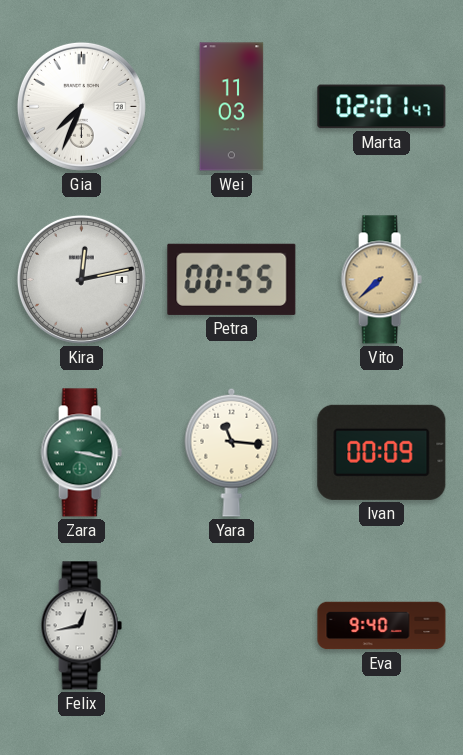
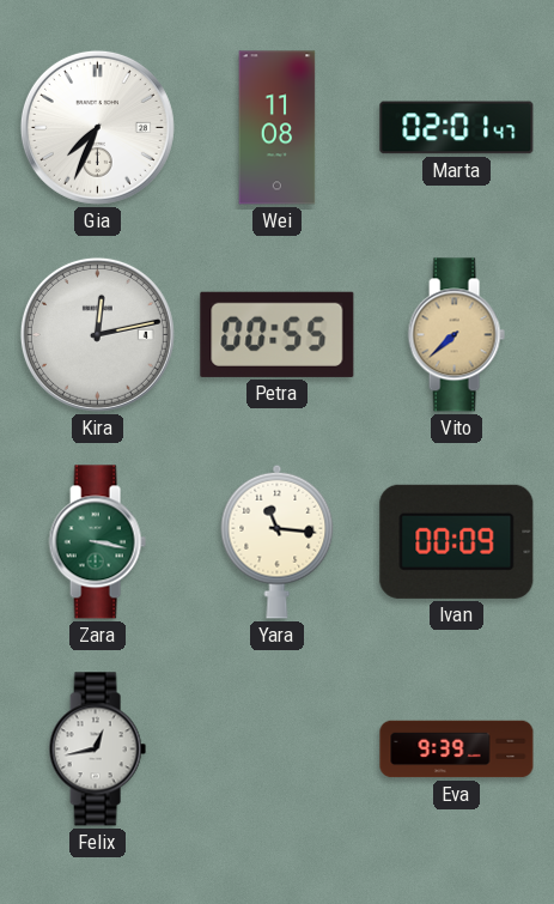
Wei: 11:03 -> 11:08
Eva: 9:40 -> 9:39
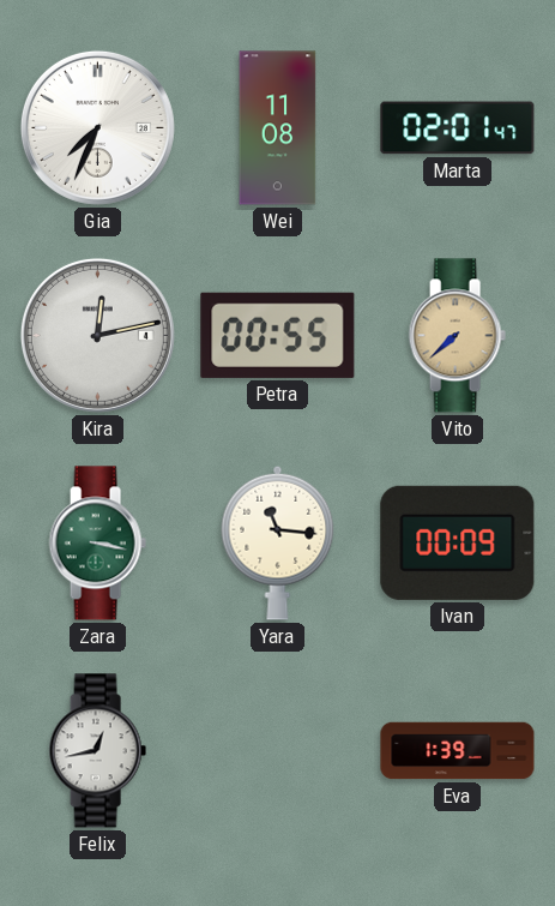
Eva: 9:39 -> 1:39
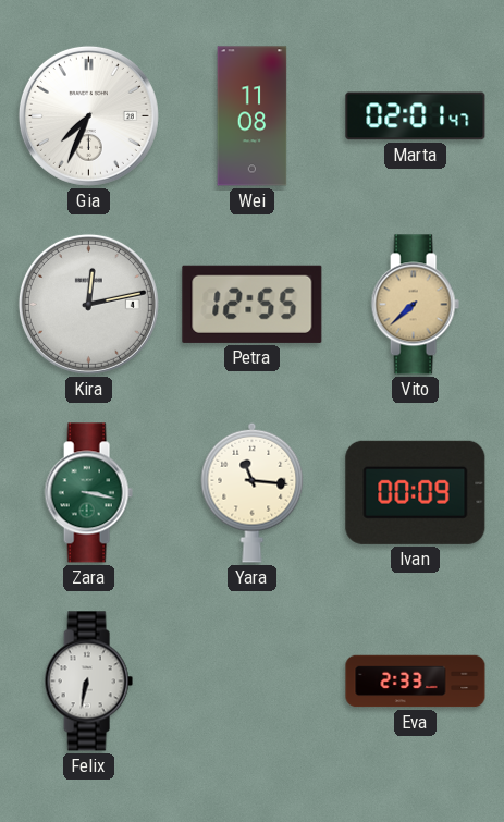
Petra: 00:55 -> 12:55
Felix: 12:43 -> 6:32
Eva: 1:39 -> 2:33
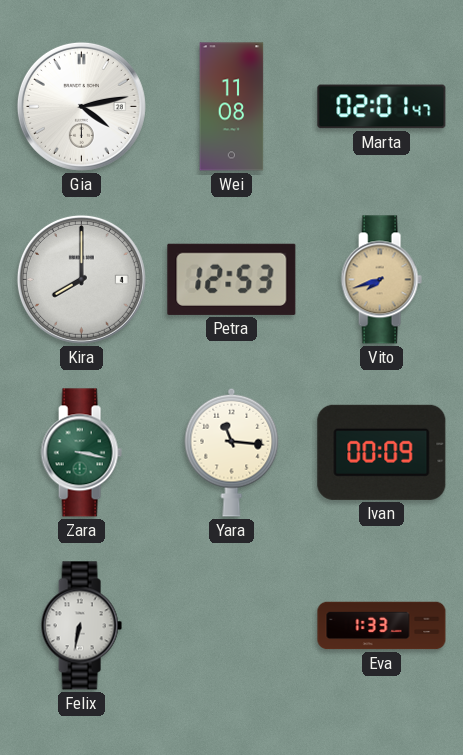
Gia: 7:34 -> 4:13
Kira: 12:13 -> 8:00
Petra: 12:55 -> 12:53
Vito: 7:38 -> 7:42
Eva: 2:33 -> 1:33
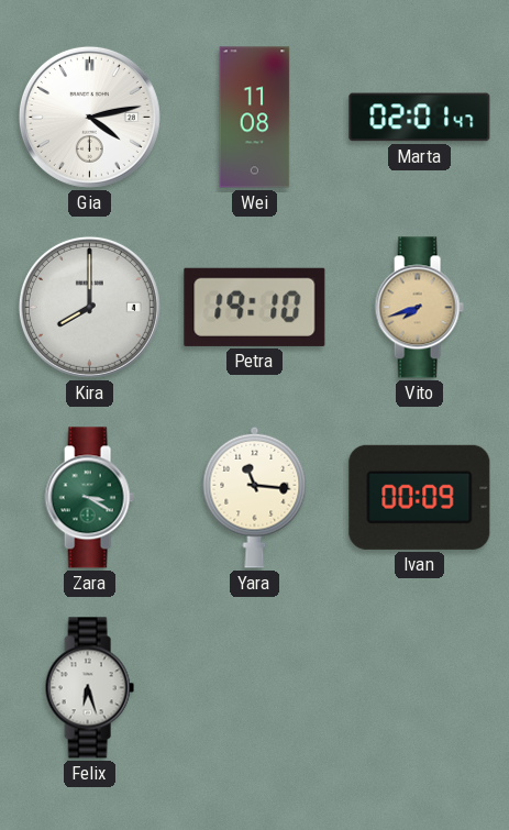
Petra: 12:53 -> 19:10
Zara: 3:17 -> 3:20
Felix: 6:32 -> 6:27
Eva: 1:33 -> none
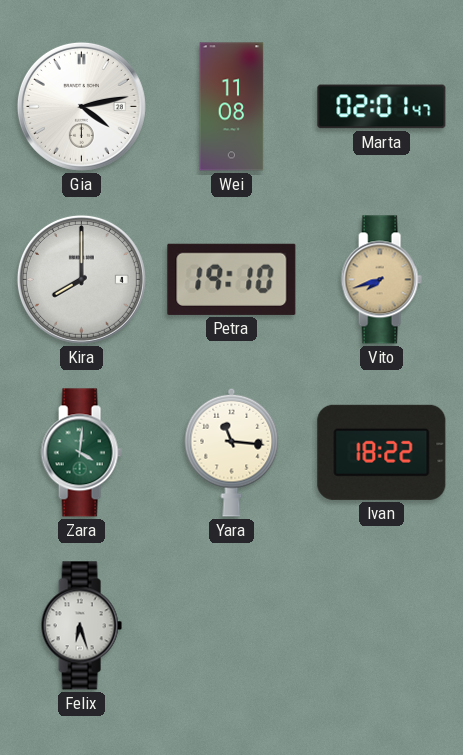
Zara: 3:20 -> 4:01
Ivan: 00:09 -> 18:22
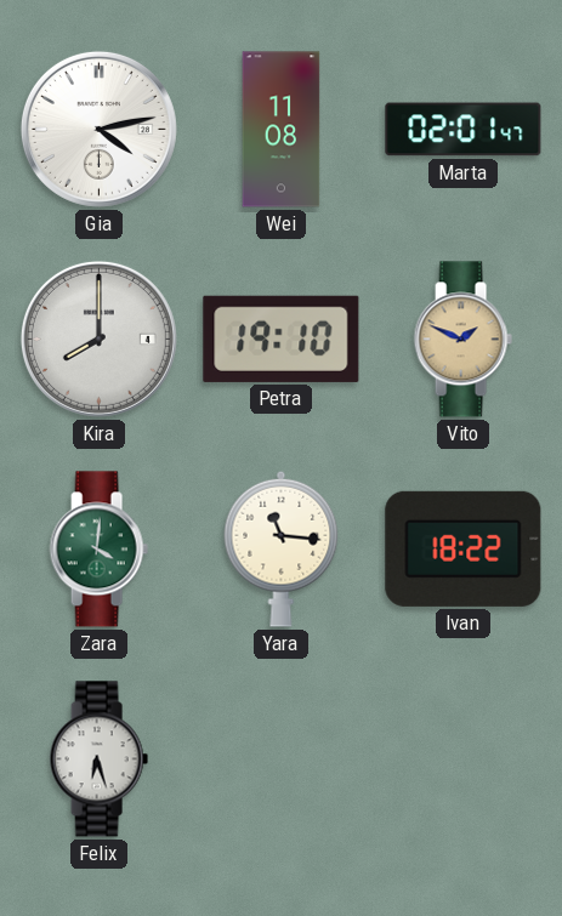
Vito: 7:42 -> 1:49
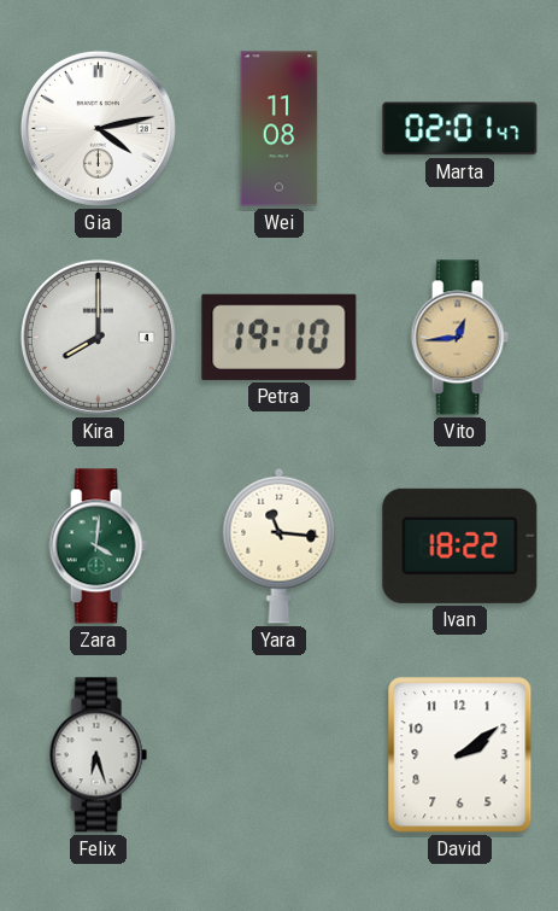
Vito: 1:49 -> 12:44
David: none -> 2:09
